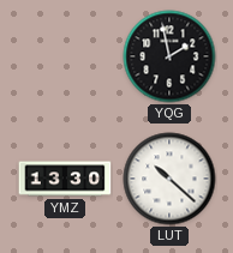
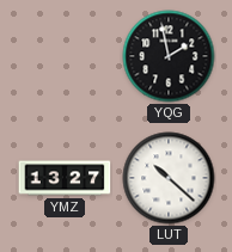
YMZ: 13:30 -> 13:27
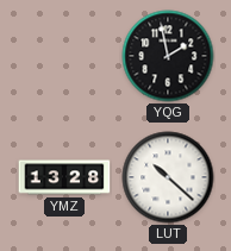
YMZ: 13:27 -> 13:28
